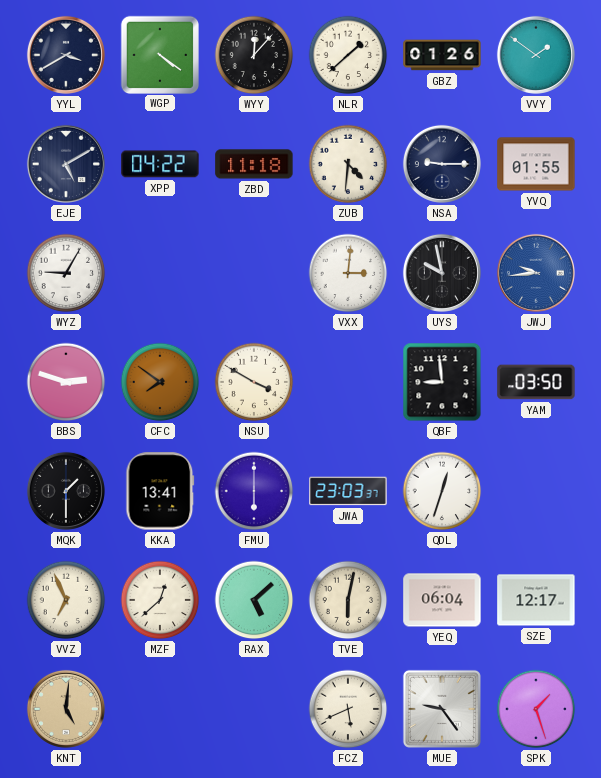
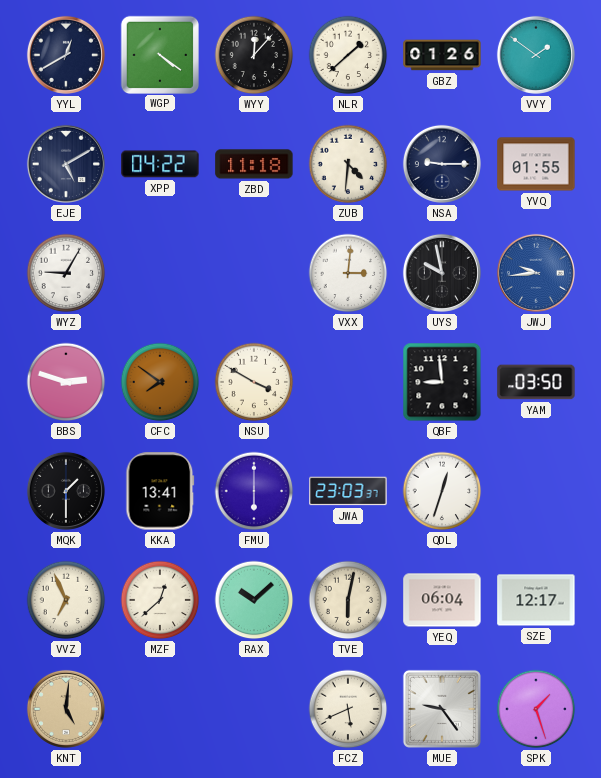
YYL: 3:40 -> 12:40
RAX: 5:08 -> 10:08
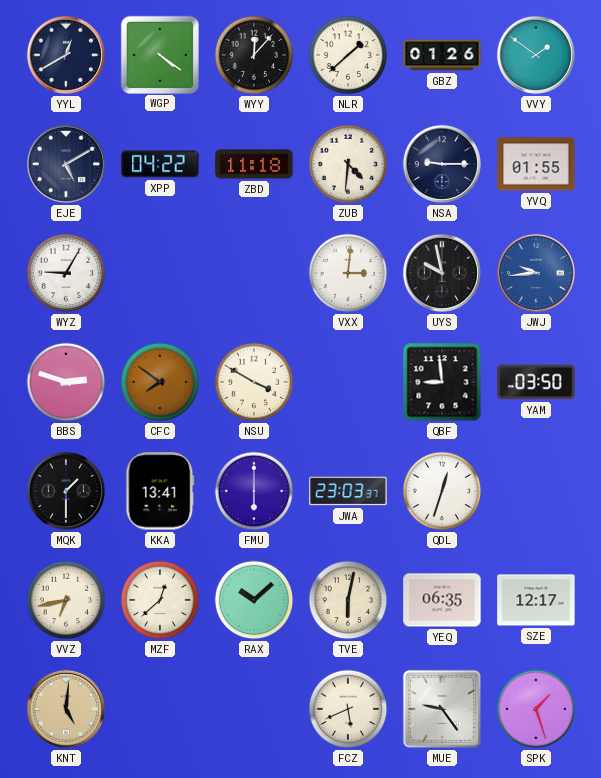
VVZ: 6:56 -> 6:43
YEQ: 06:04 -> 06:35
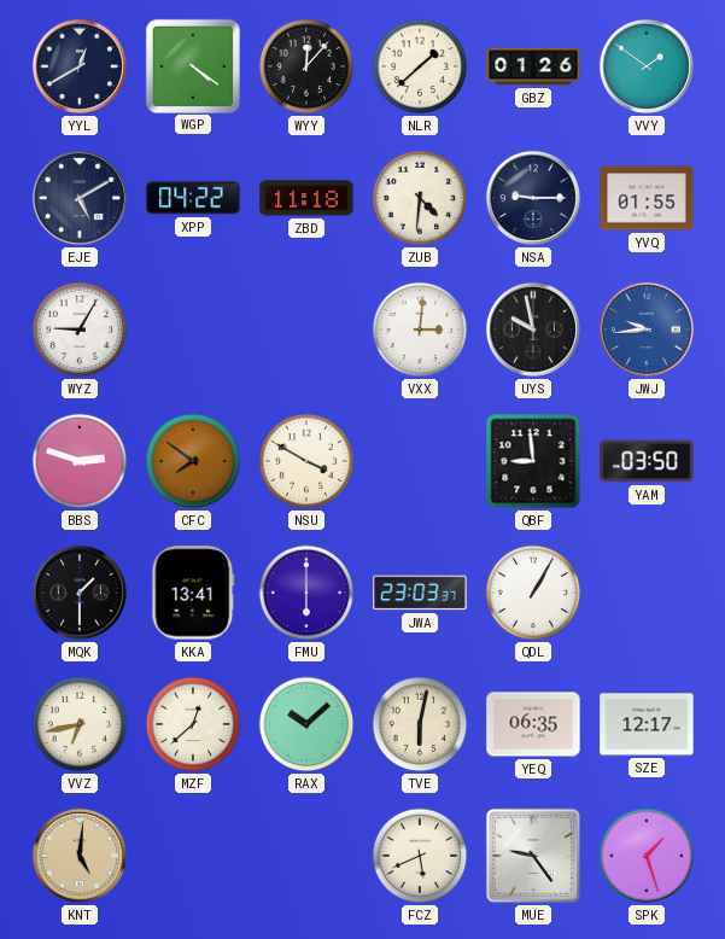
QDL: 12:33 -> 1:05
